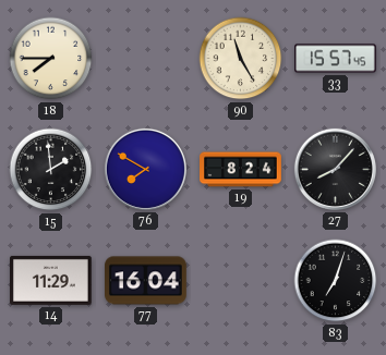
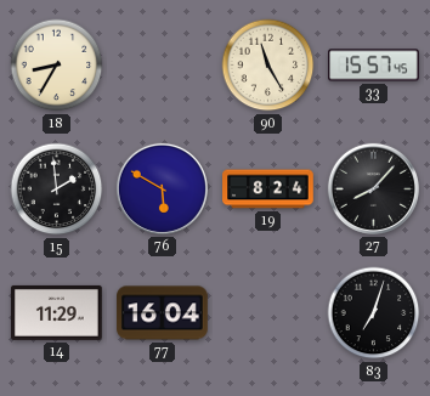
18: 7:45 -> 8:35
76: 7:50 -> 5:50
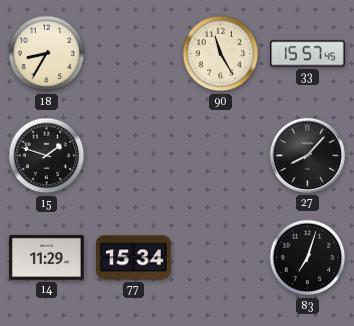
15: 1:59 -> 1:48
76: 5:50 -> none
19: 8:24 -> none
77: 16:04 -> 15:34
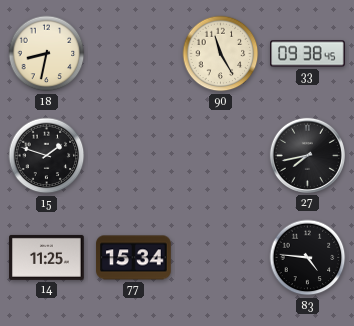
18: 8:35 -> 8:32
33: 15:57 -> 09:38
27: 8:07 -> 7:43
14: 11:29 -> 11:25
83: 7:03 -> 4:46
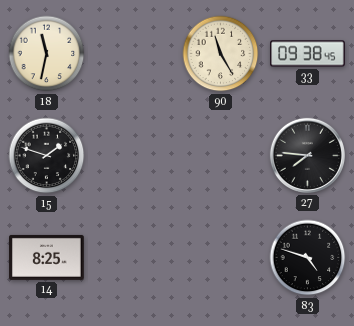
18: 8:32 -> 11:32
27: 7:43 -> 7:46
14: 11:25 -> 8:25
77: 15:34 -> none
83: 4:46 -> 4:48
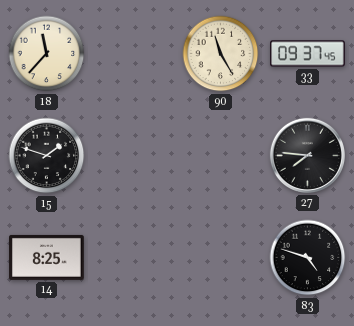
18: 11:32 -> 11:37
33: 09:38 -> 09:37
